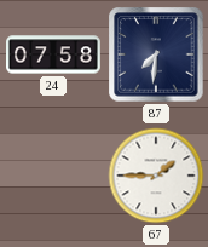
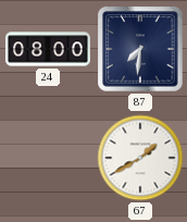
24: 07:58 -> 08:00
67: 1:45 -> 1:40
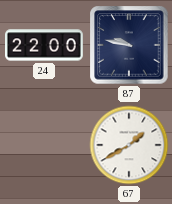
24: 08:00 -> 22:00
87: 7:31 -> 9:47
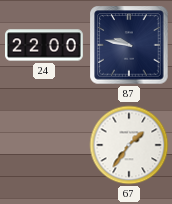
67: 1:40 -> 1:36
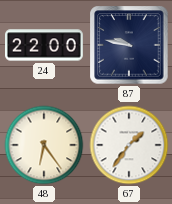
48: none -> 6:24
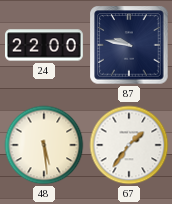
48: 6:24 -> 5:29
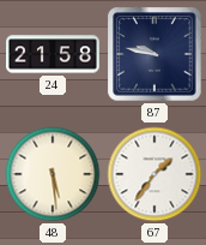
24: 22:00 -> 21:58
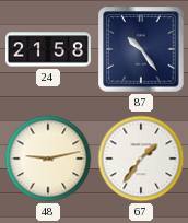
87: 9:47 -> 10:24
48: 5:29 -> 9:13
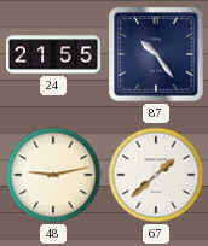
24: 21:58 -> 21:55
67: 1:36 -> 1:38
